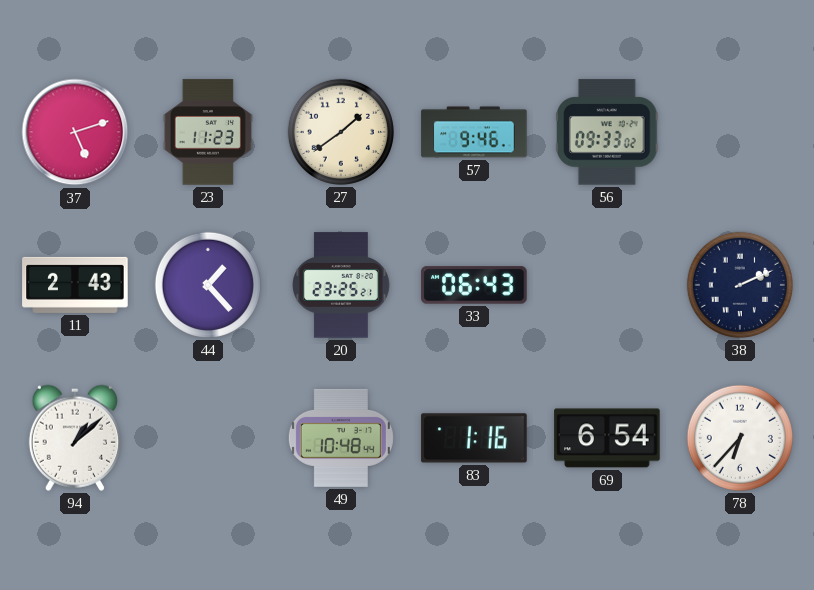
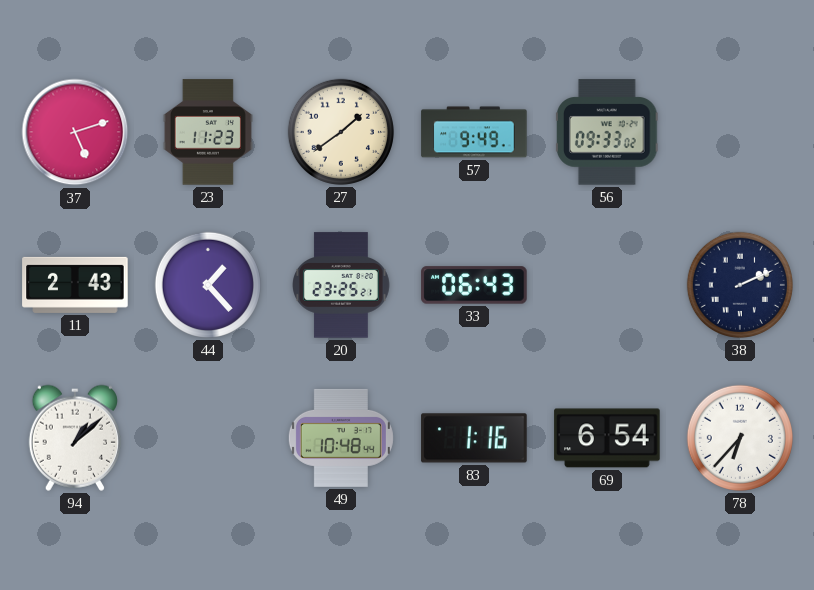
57: 9:46 -> 9:49
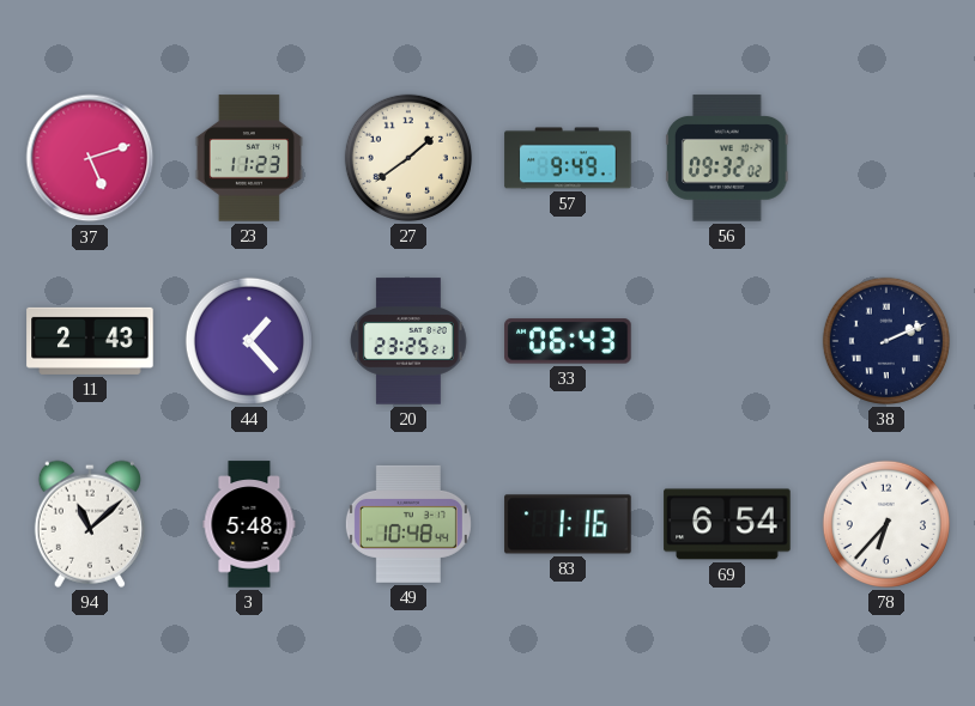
56: 09:33 -> 09:32
94: 1:08 -> 11:08
3: none -> 5:48
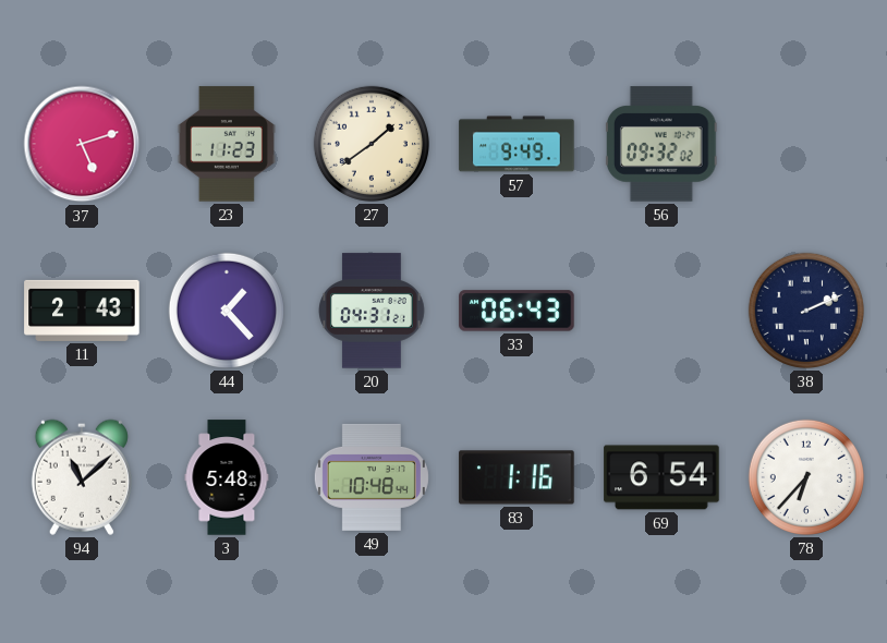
20: 23:25 -> 04:31
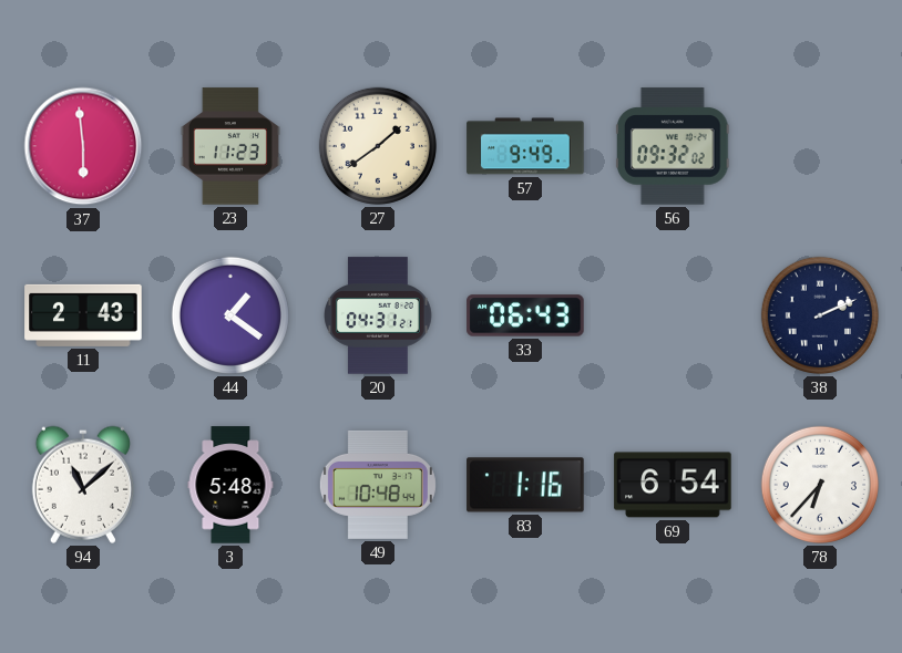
37: 5:12 -> 5:59
44: 1:23 -> 1:21
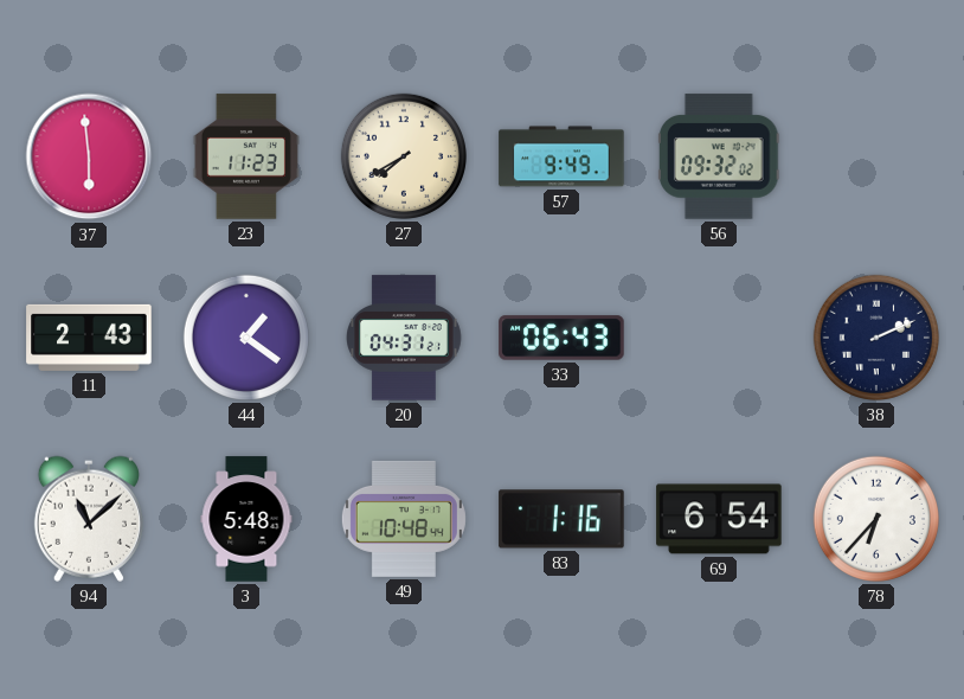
27: 1:39 -> 7:40
